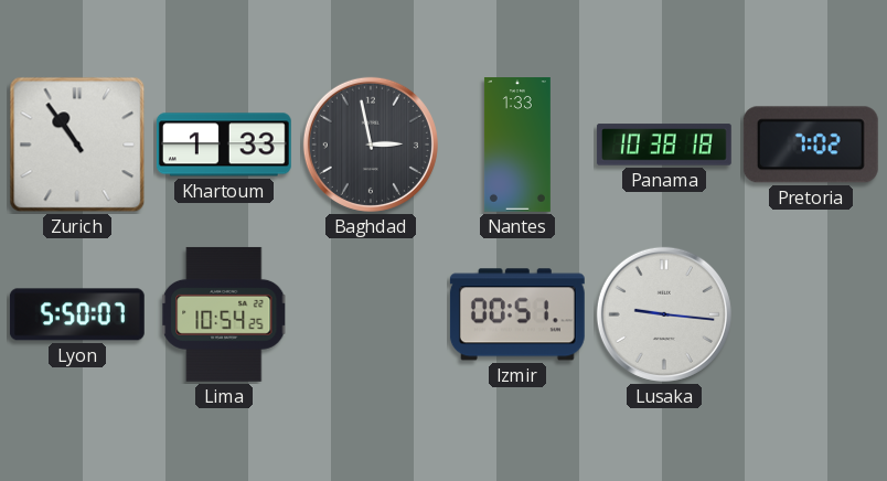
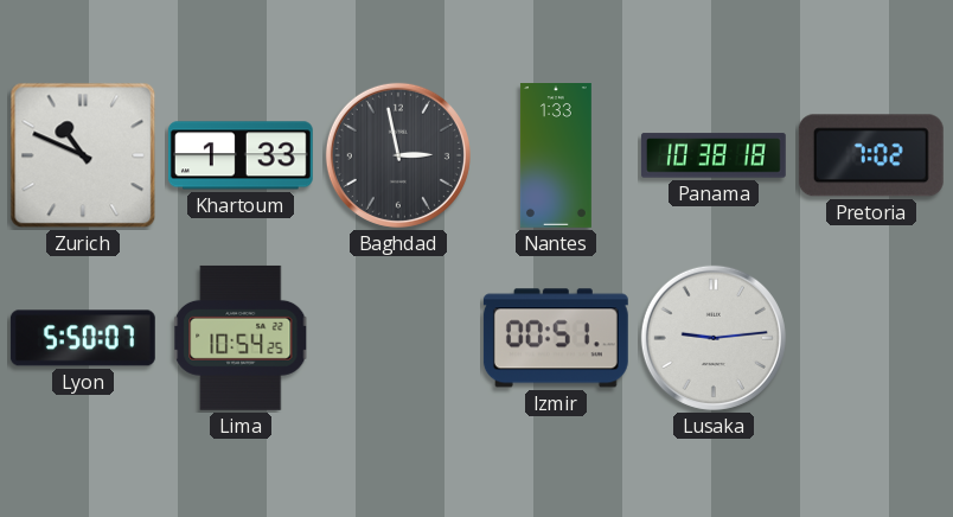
Zurich: 10:54 -> 10:49
Lusaka: 9:16 -> 9:14
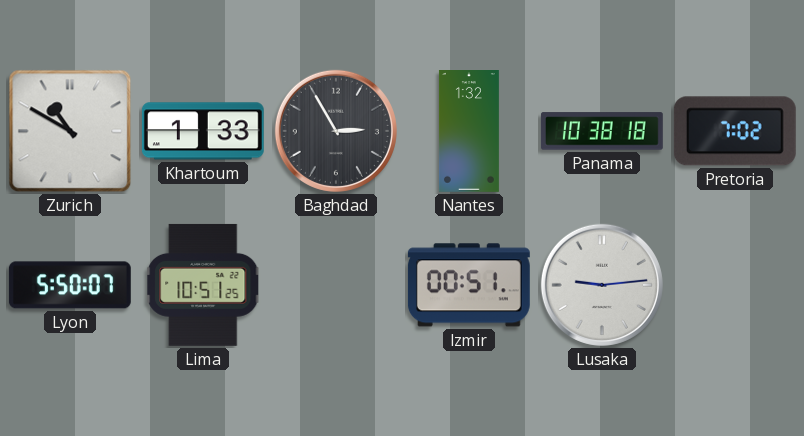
Zurich: 10:49 -> 10:50
Baghdad: 2:58 -> 2:55
Nantes: 1:33 -> 1:32
Lima: 10:54 -> 10:51
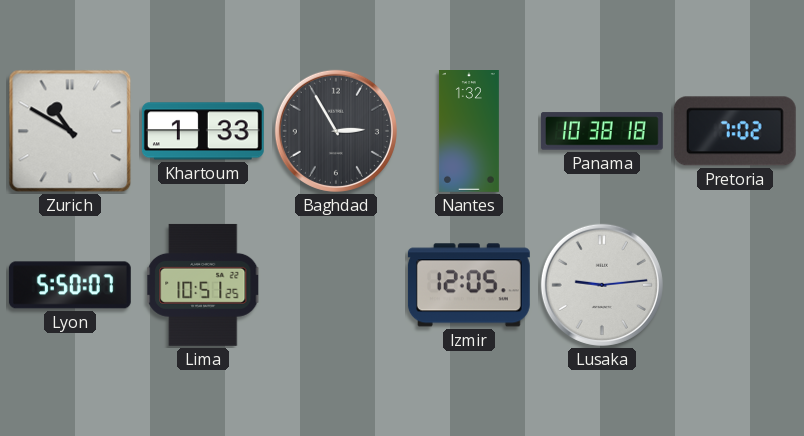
Izmir: 00:51 -> 12:05
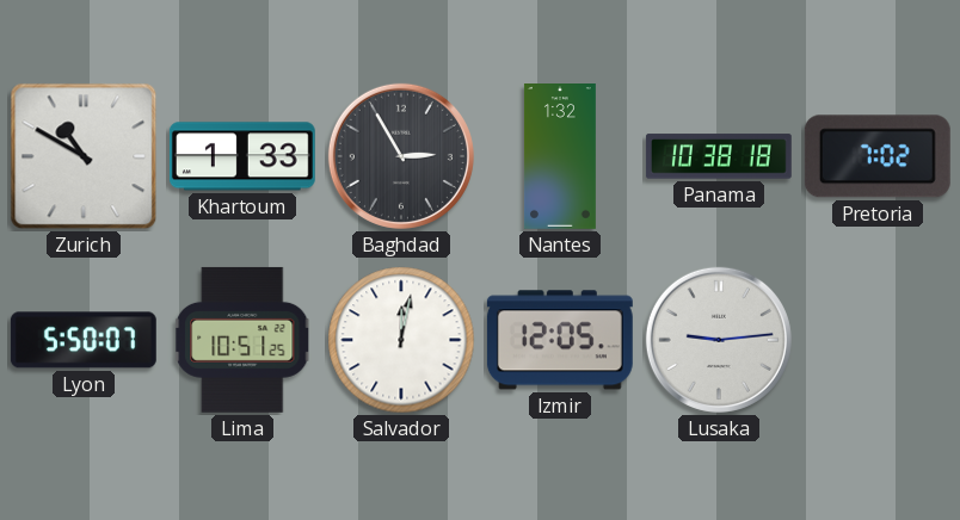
Salvador: none -> 12:02
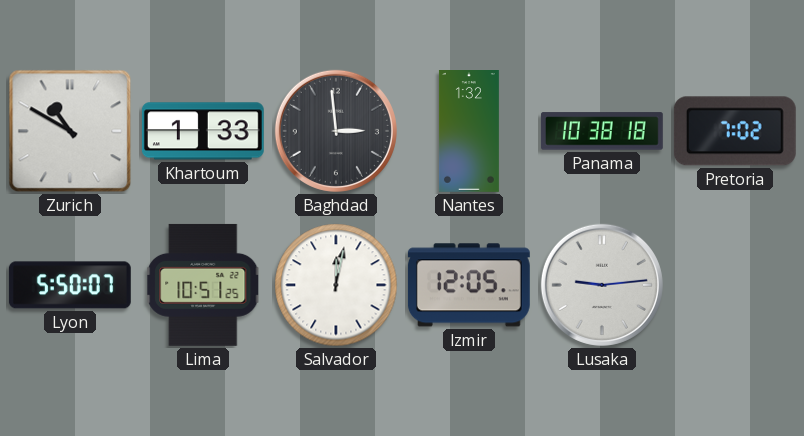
Baghdad: 2:55 -> 2:59
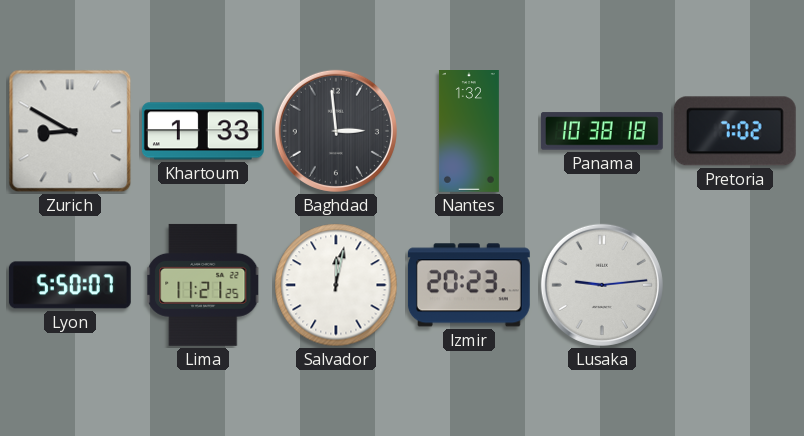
Zurich: 10:50 -> 8:50
Lima: 10:51 -> 11:21
Izmir: 12:05 -> 20:23
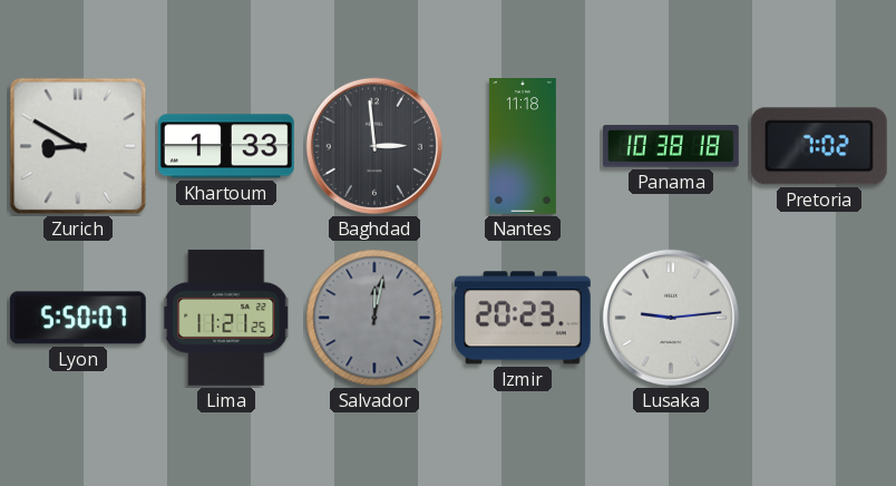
Nantes: 1:32 -> 11:18
Salvador dial: white -> grey
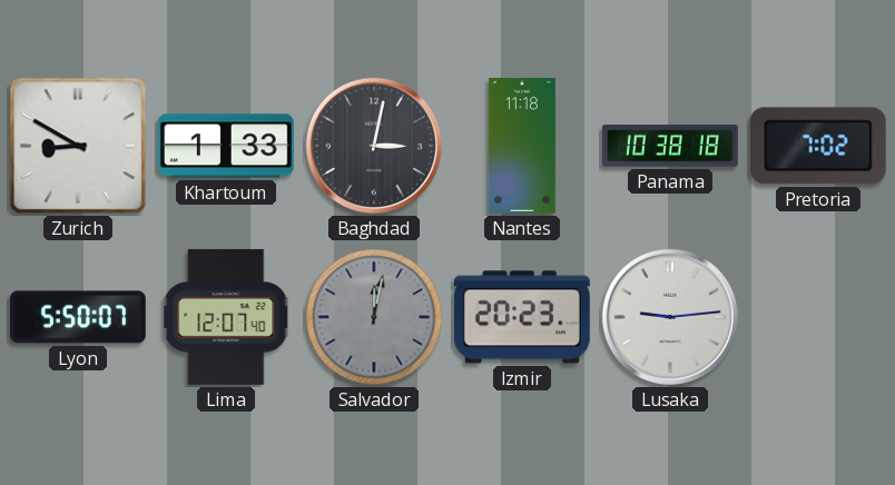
Baghdad: 2:59 -> 3:02
Lima: 11:21 -> 12:07
